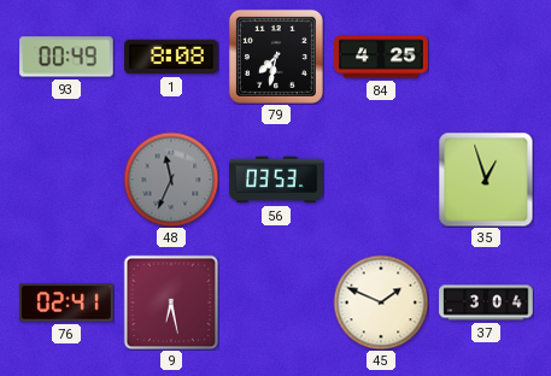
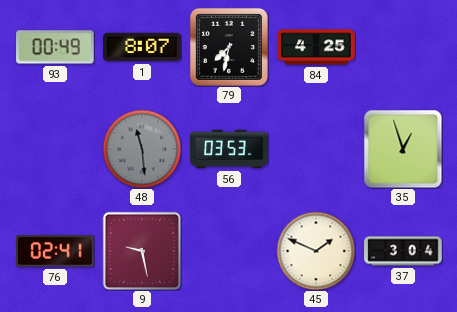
1: 8:08 -> 8:07
48: 11:34 -> 11:29
9: 6:28 -> 9:28
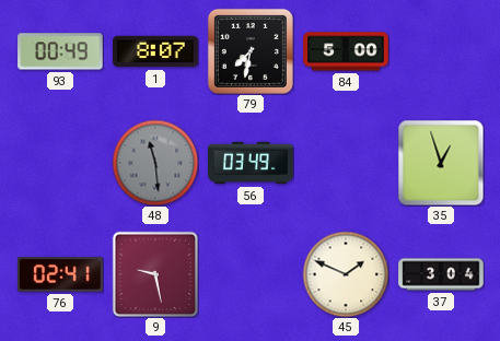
84: 4:25 -> 5:00
56: 03:53 -> 03:49
